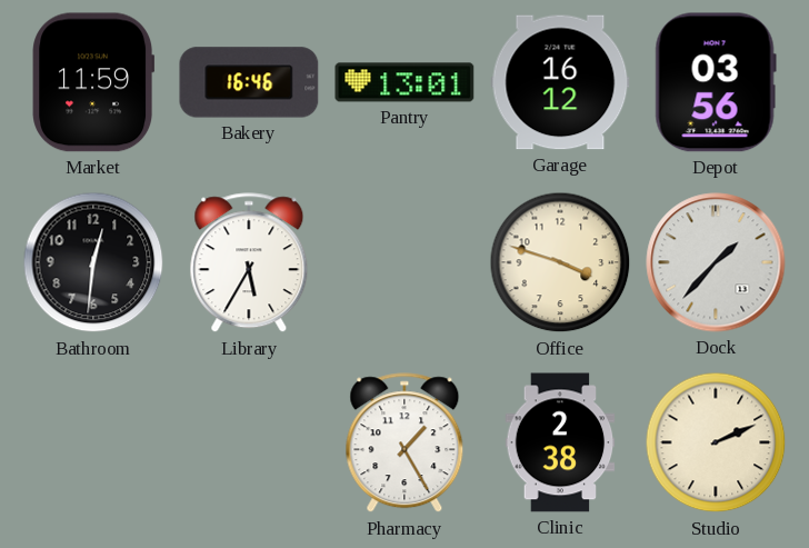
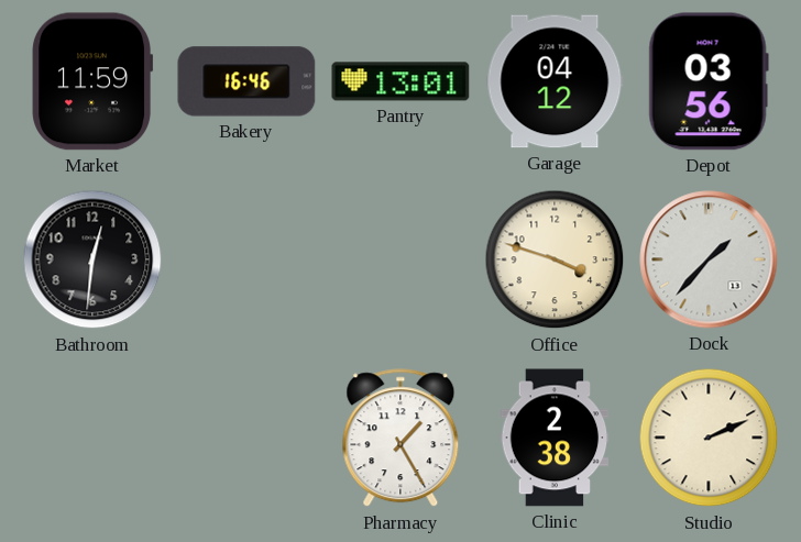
Garage: 16:12 -> 04:12
Library: 5:35 -> none
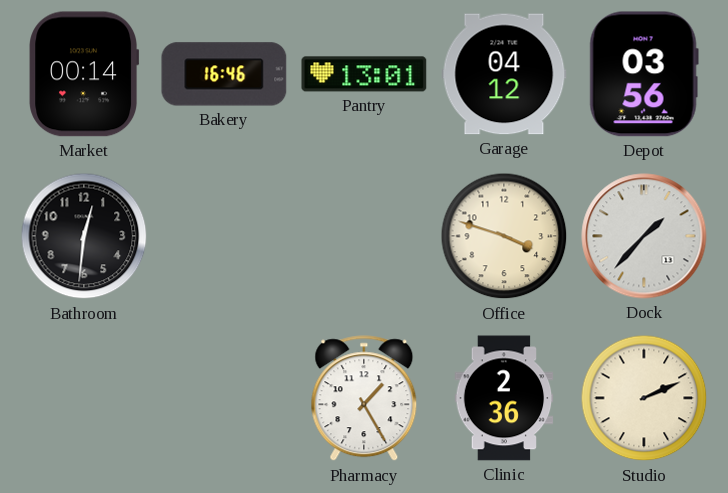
Market: 11:59 -> 00:14
Clinic: 2:38 -> 2:36
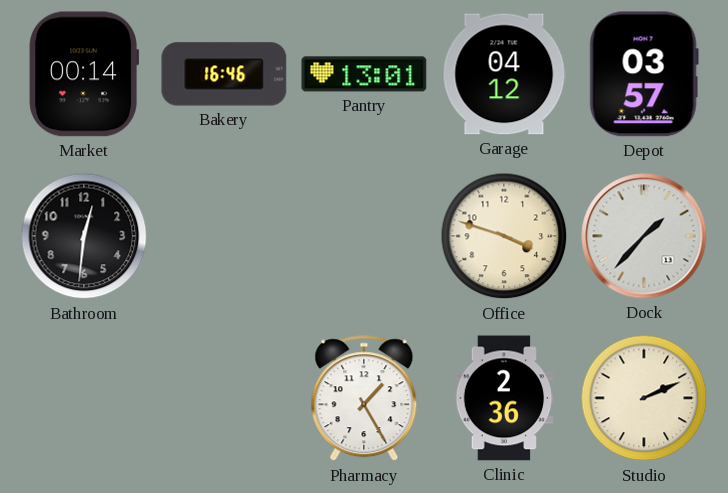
Depot: 03:56 -> 03:57
